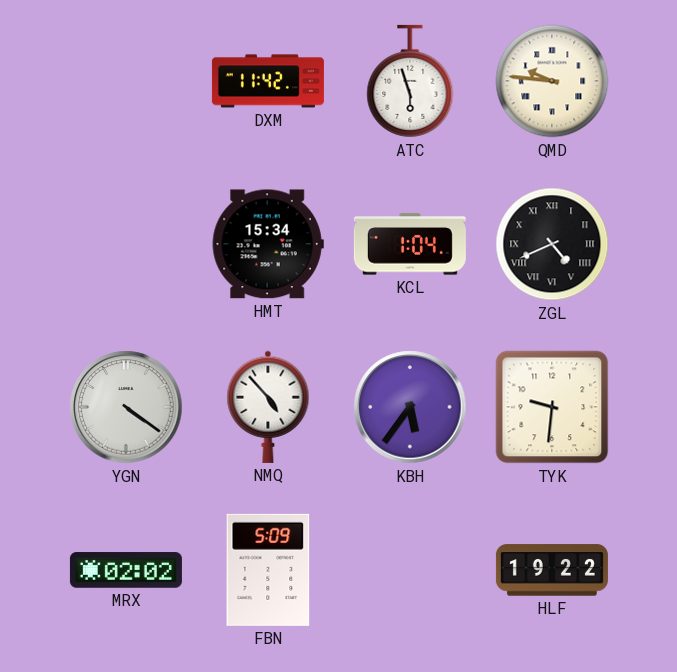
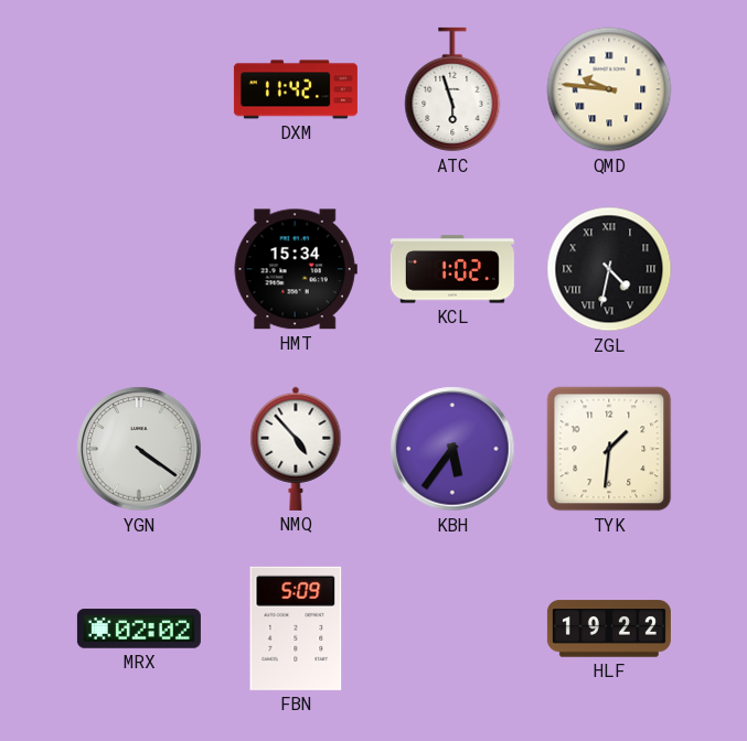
KCL: 1:04 -> 1:02
ZGL: 4:41 -> 4:32
TYK: 9:31 -> 1:31
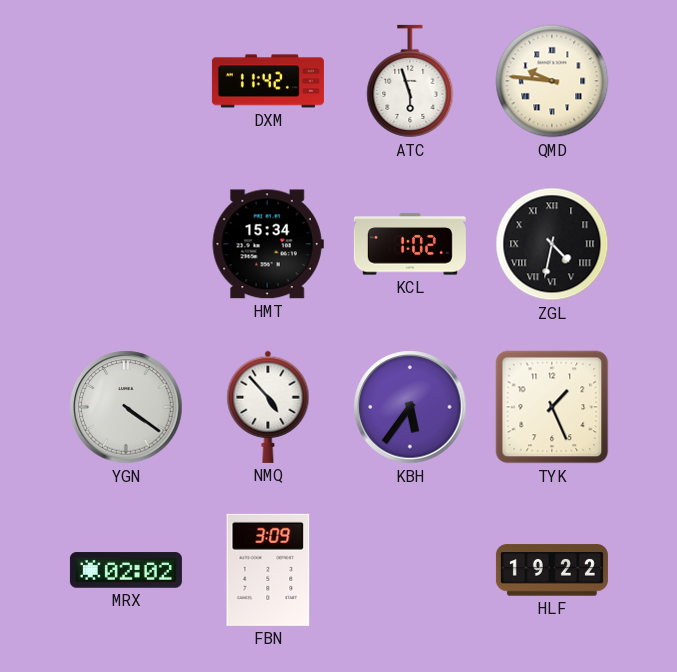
TYK: 1:31 -> 1:26
FBN: 5:09 -> 3:09
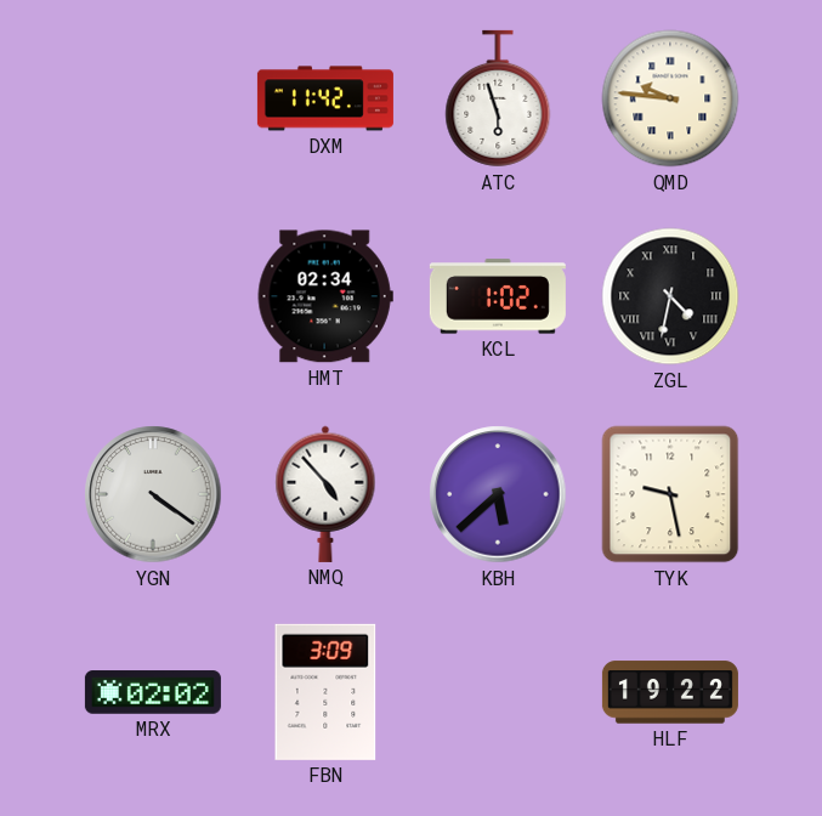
HMT: 15:34 -> 02:34
KBH: 5:36 -> 5:38
TYK: 1:26 -> 9:28
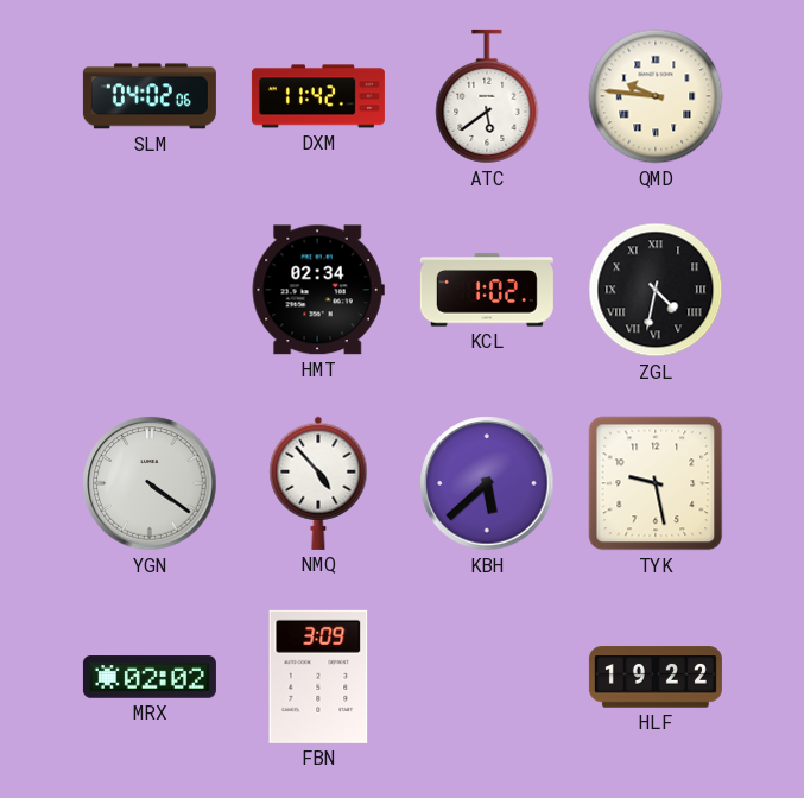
SLM: none -> 04:02
ATC: 5:57 -> 5:39
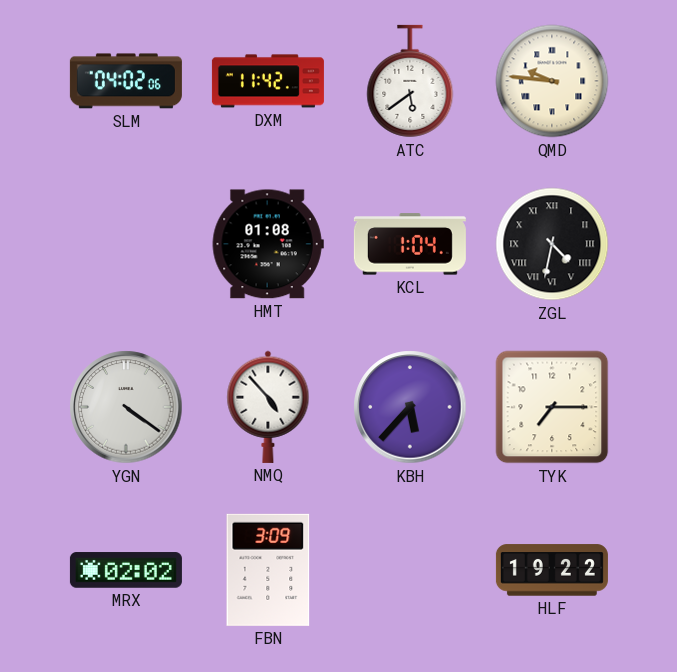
HMT: 02:34 -> 01:08
KCL: 1:02 -> 1:04
KBH: 5:38 -> 5:37
TYK: 9:28 -> 7:15
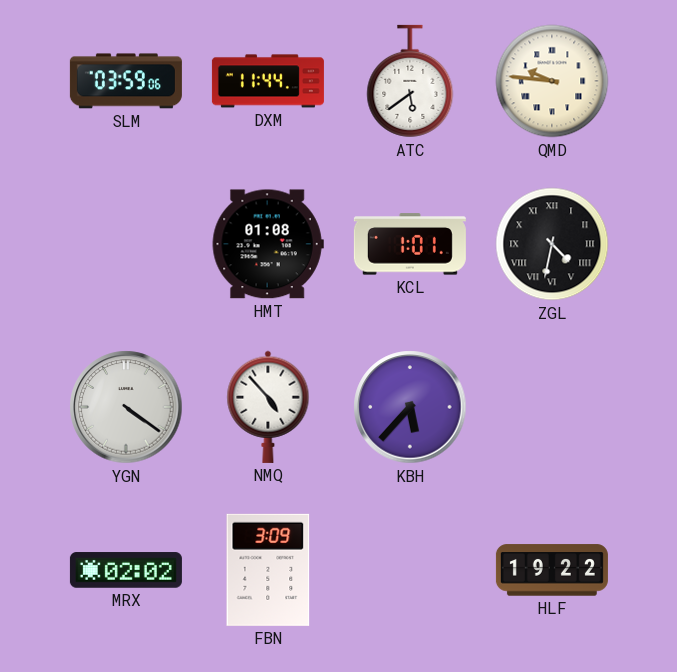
SLM: 04:02 -> 03:59
DXM: 11:42 -> 11:44
KCL: 1:04 -> 1:01
TYK: 7:15 -> none
